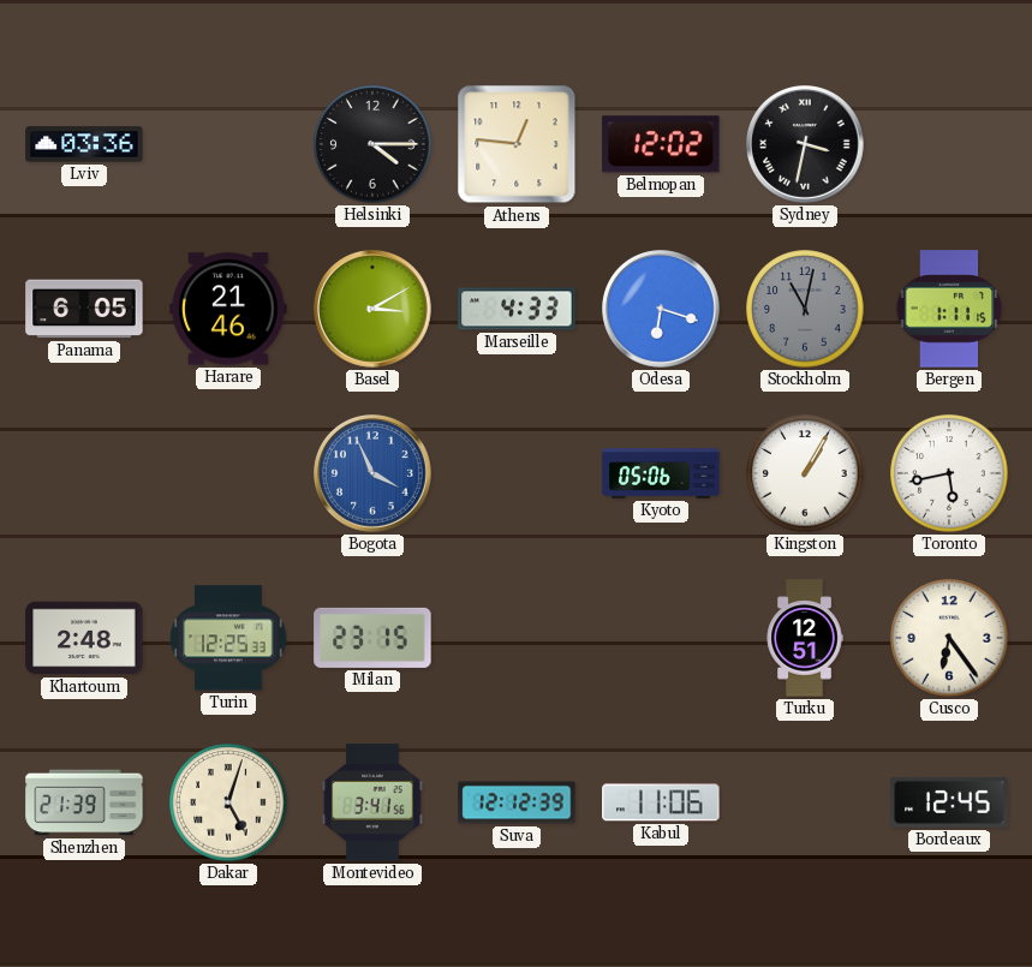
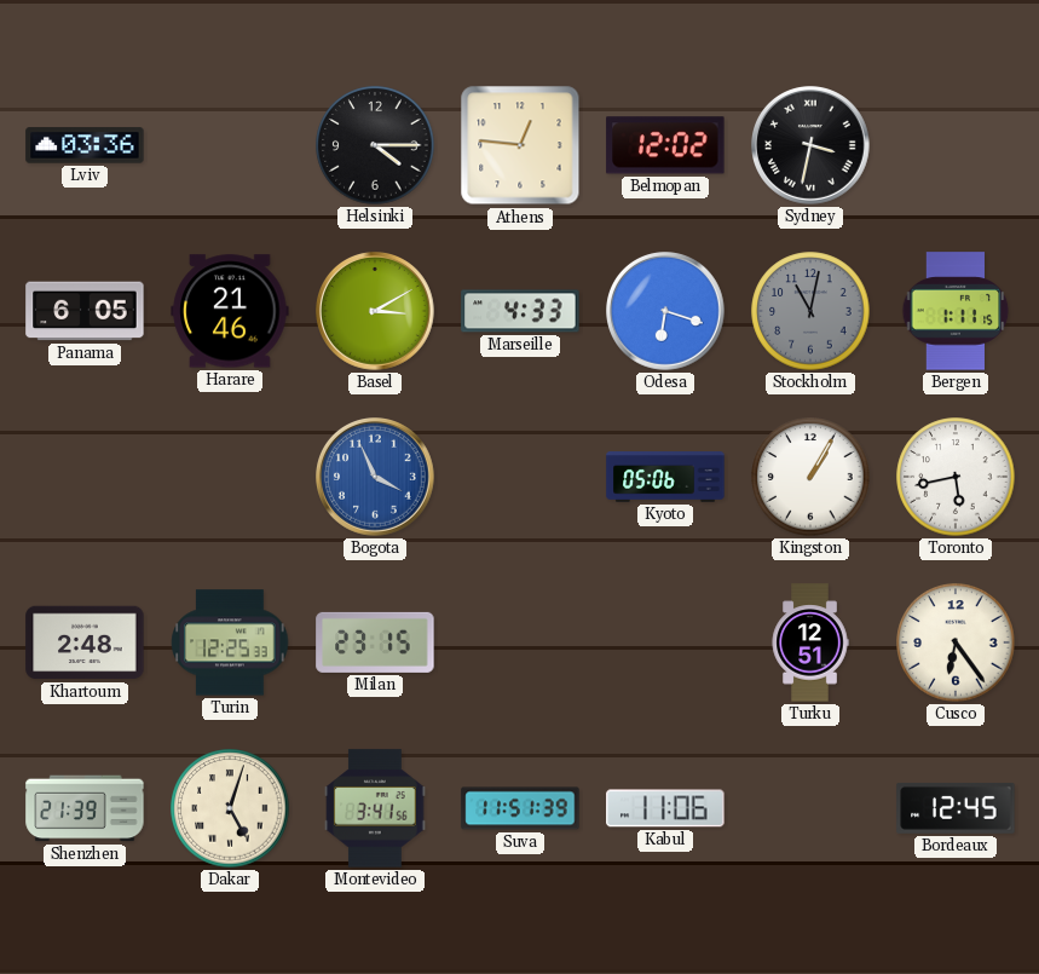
Suva: 12:12 -> 11:51
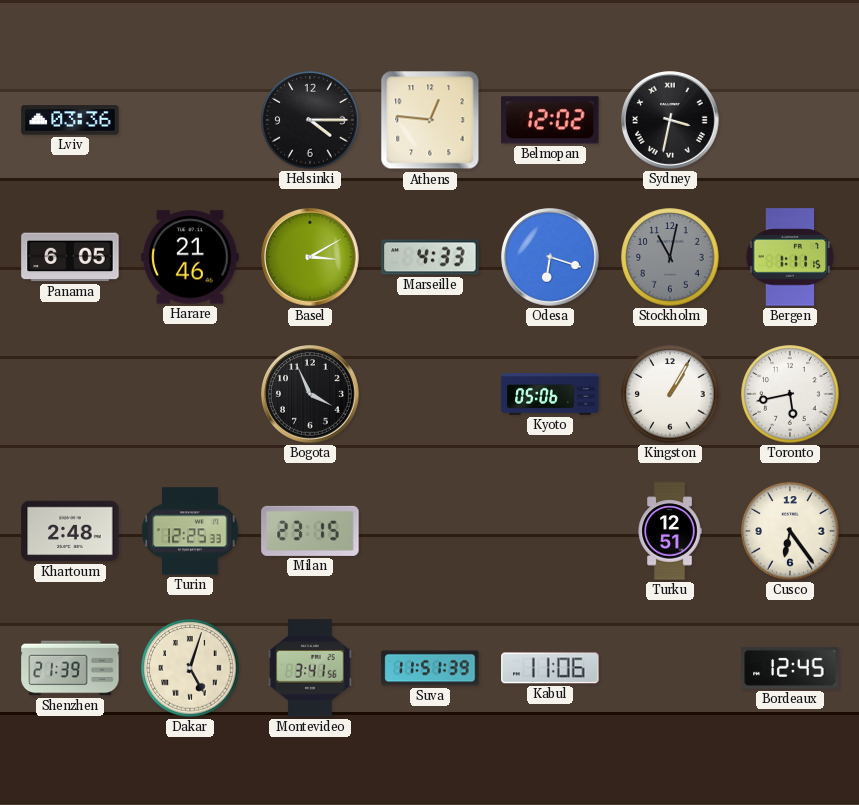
Bogota dial: blue -> black
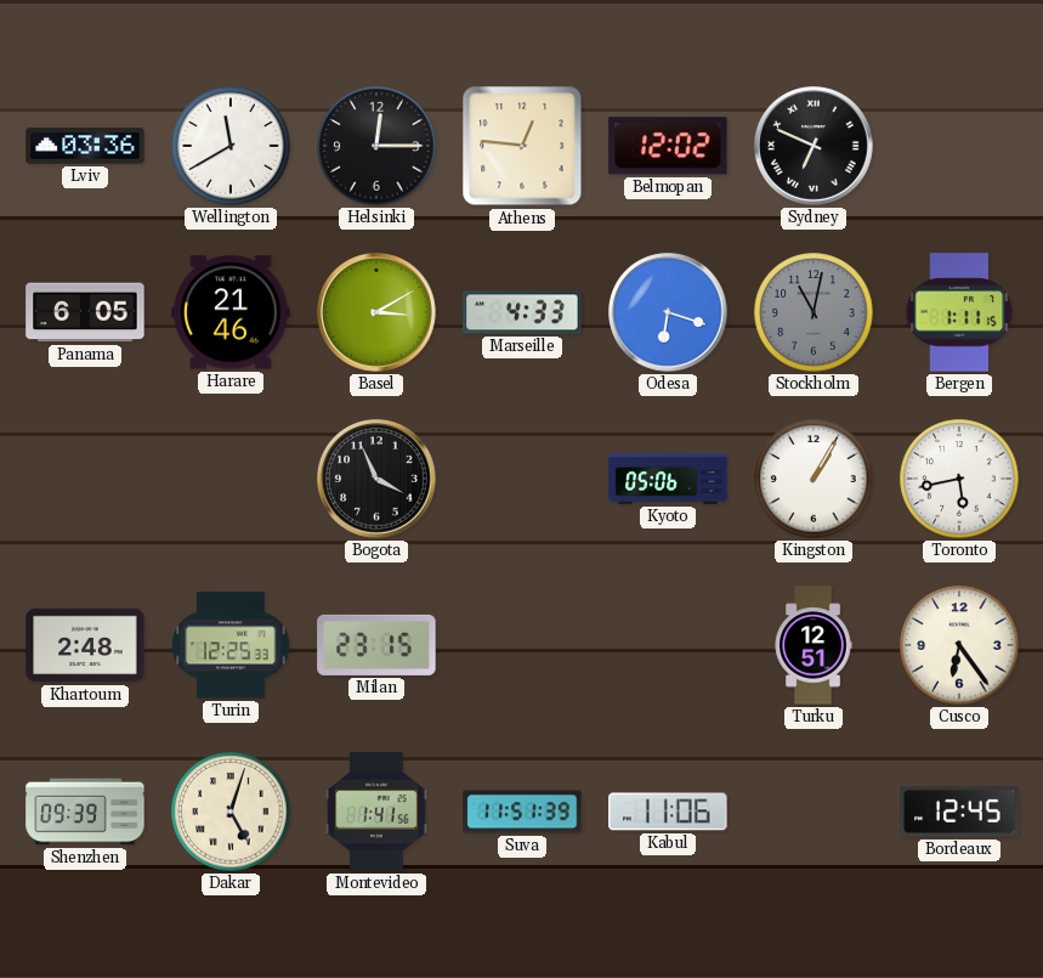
Wellington: none -> 11:40
Helsinki: 4:15 -> 12:15
Sydney: 3:32 -> 6:49
Shenzhen: 21:39 -> 09:39
Montevideo: 3:41 -> 1:41
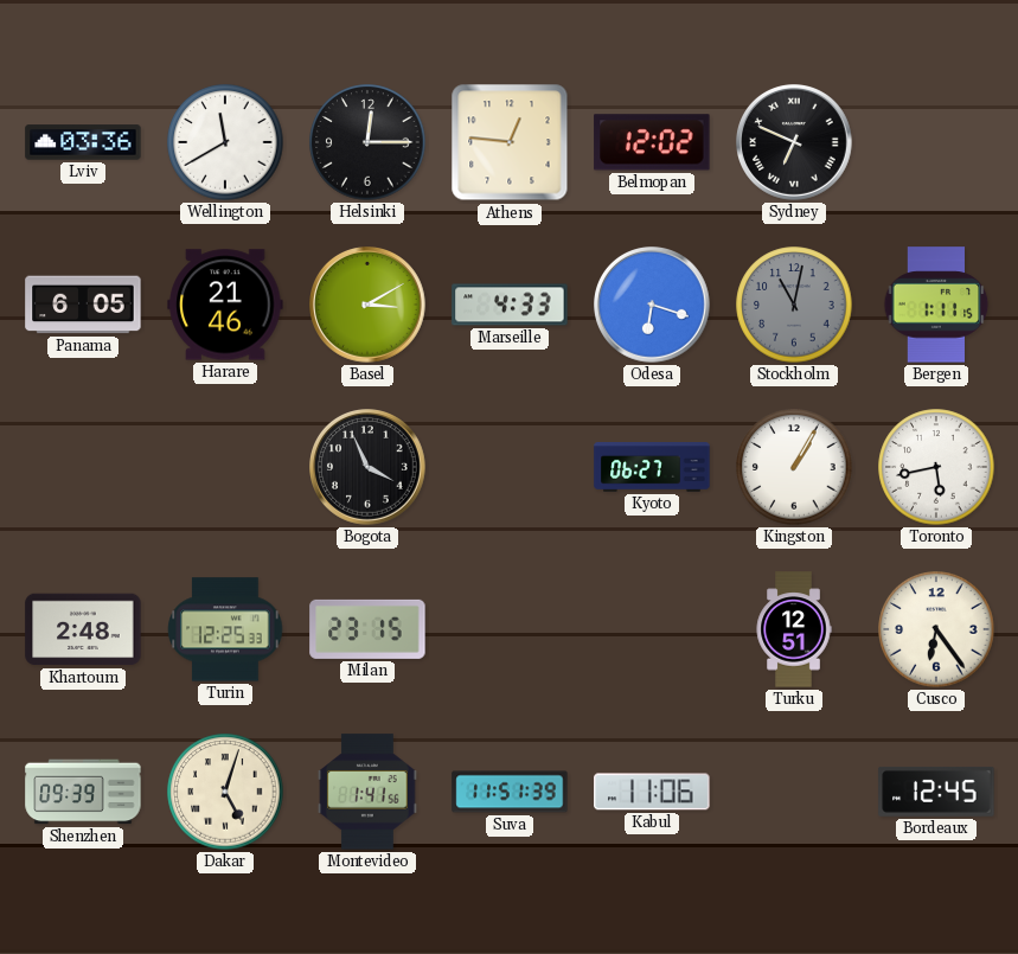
Kyoto: 05:06 -> 06:27
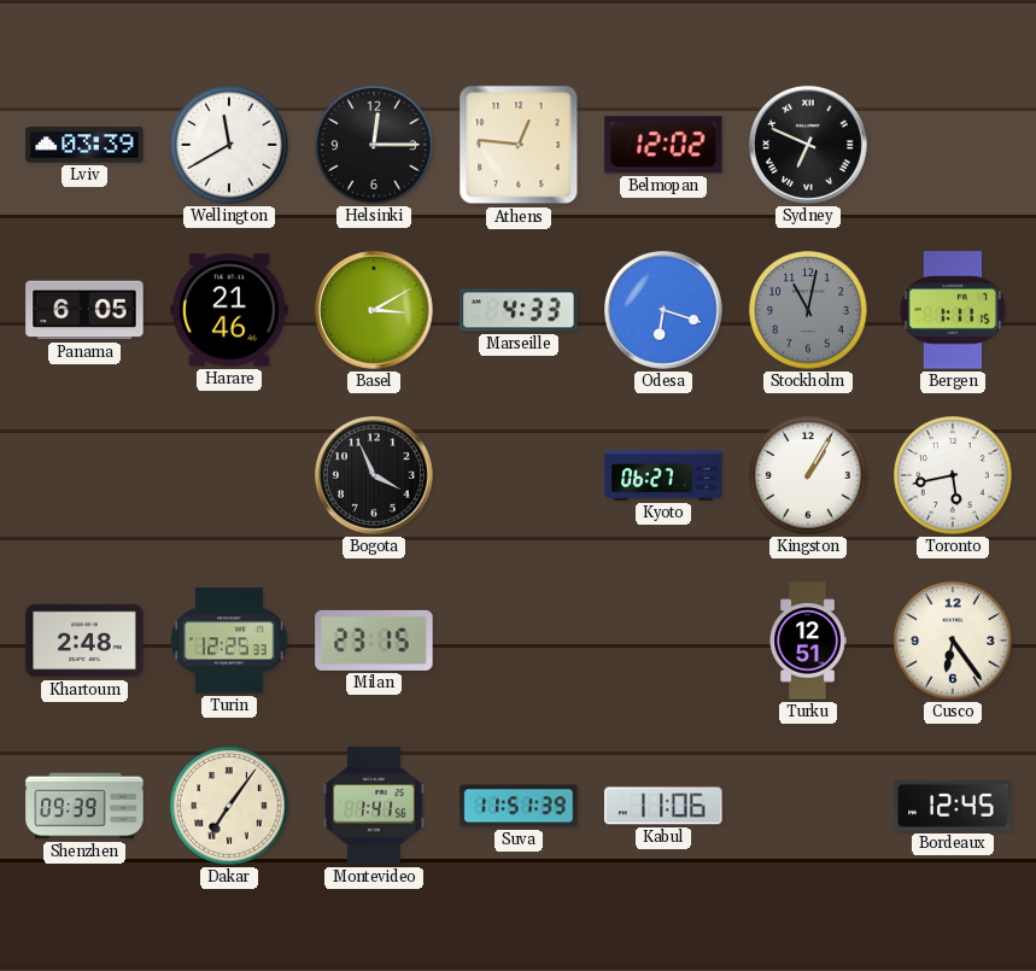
Lviv: 03:36 -> 03:39
Dakar: 5:03 -> 7:06
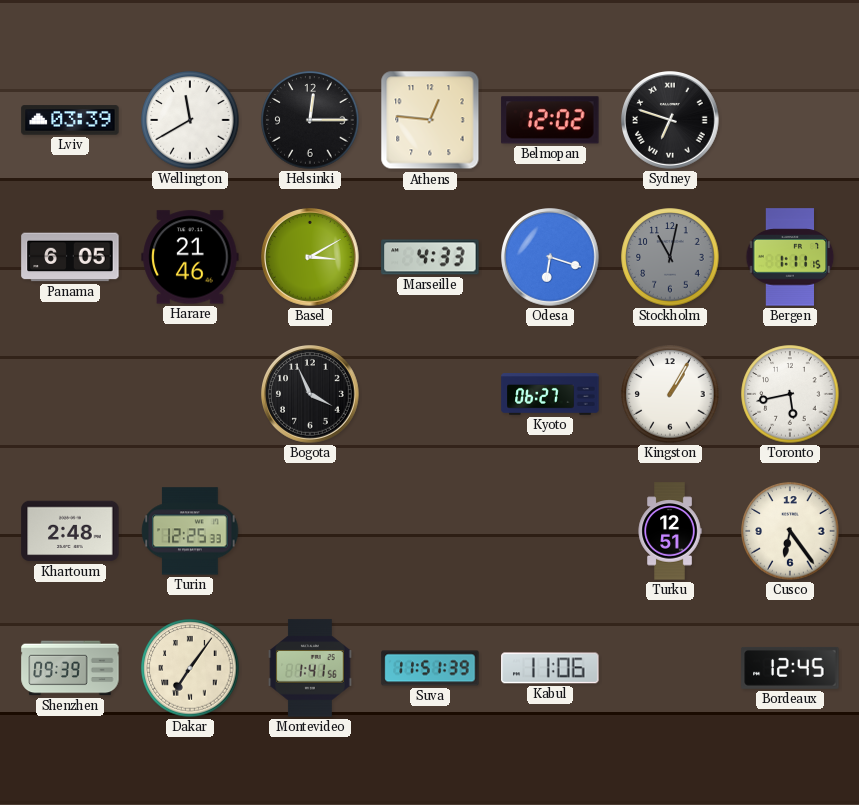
Sydney: 6:49 -> 6:48
Milan: 23:15 -> none
